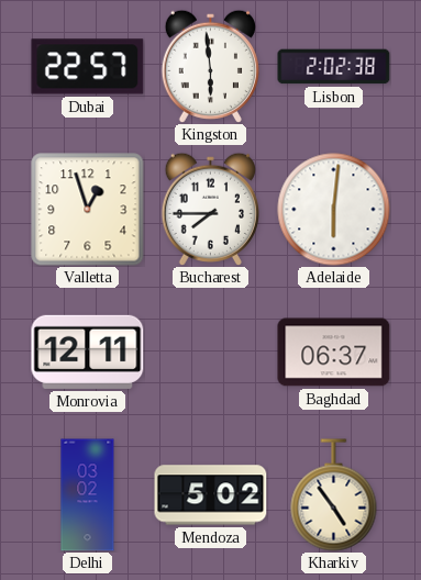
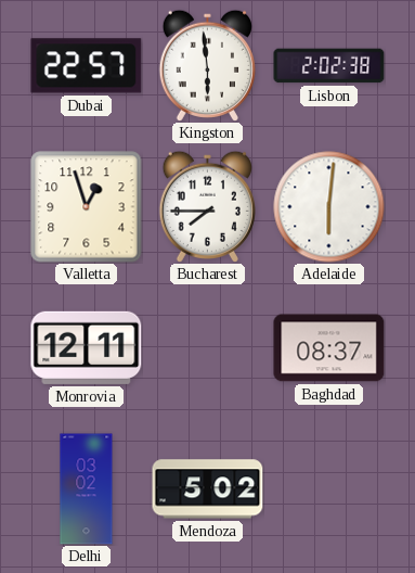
Baghdad: 06:37 -> 08:37
Kharkiv: 4:54 -> none
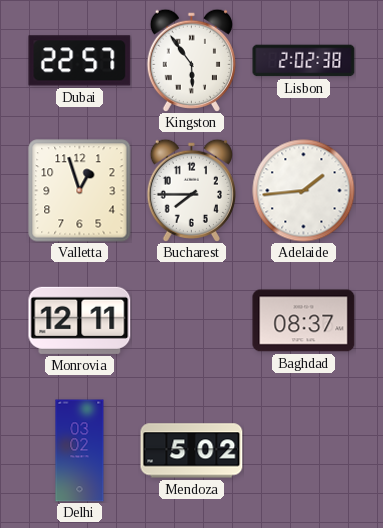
Kingston: 5:59 -> 5:54
Adelaide: 6:01 -> 1:44
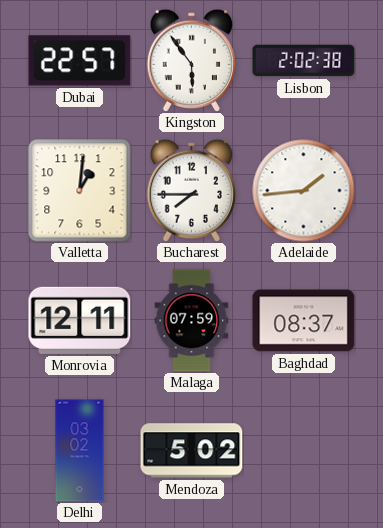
Valletta: 12:57 -> 1:01
Malaga: none -> 07:59
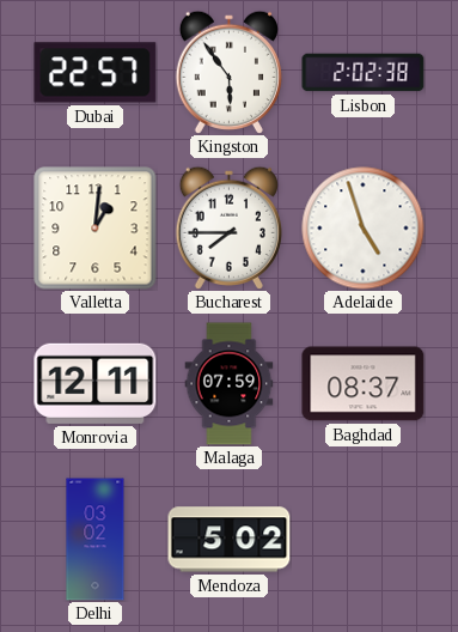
Adelaide: 1:44 -> 4:57
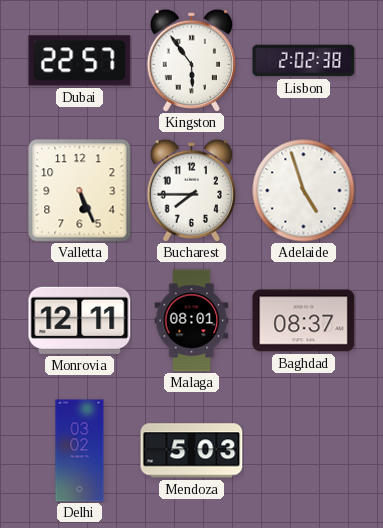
Valletta: 1:01 -> 5:26
Malaga: 07:59 -> 08:01
Mendoza: 5:02 -> 5:03
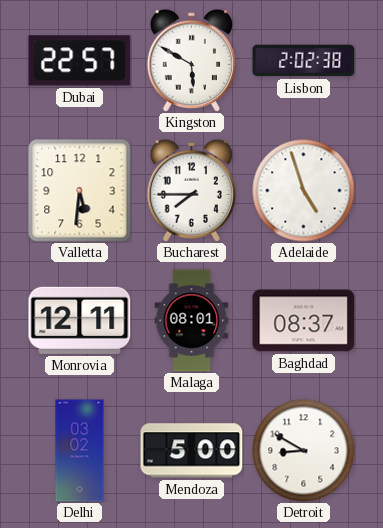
Kingston: 5:54 -> 5:50
Valletta: 5:26 -> 5:31
Mendoza: 5:03 -> 5:00
Detroit: none -> 8:50
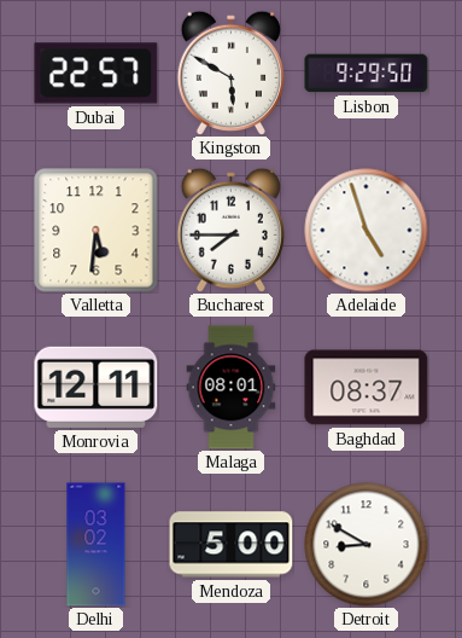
Lisbon: 2:02 -> 9:29
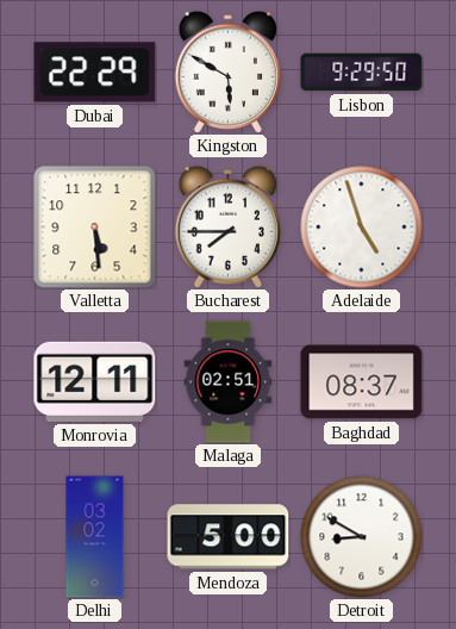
Dubai: 22:57 -> 22:29
Valletta: 5:31 -> 5:29
Malaga: 08:01 -> 02:51
